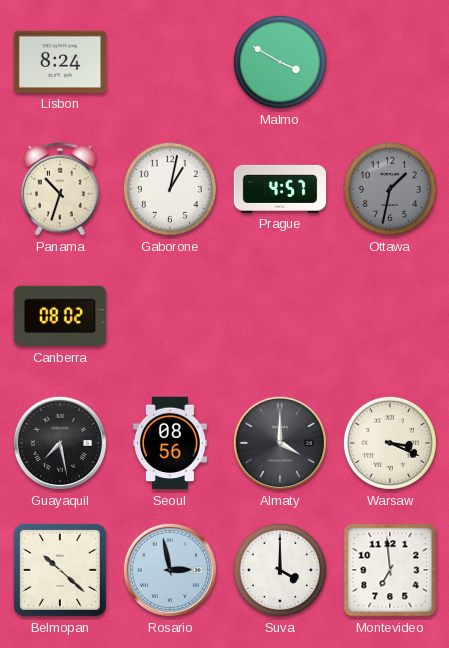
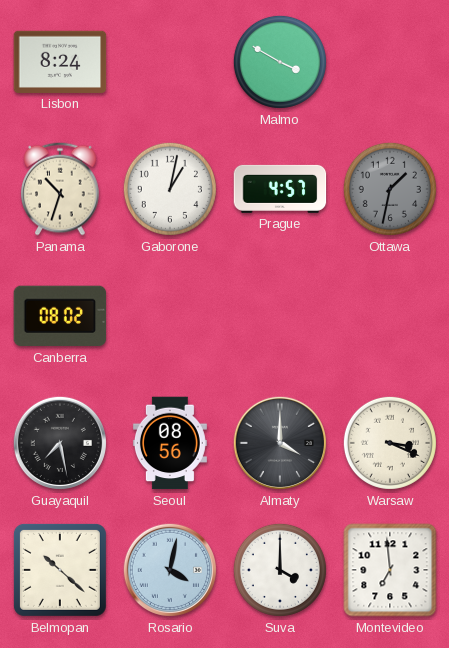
Rosario: 2:58 -> 4:02
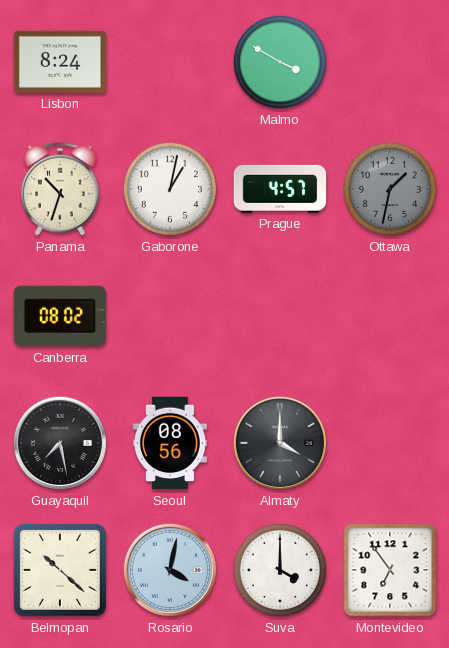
Warsaw: 3:19 -> none
Montevideo: 6:59 -> 6:54
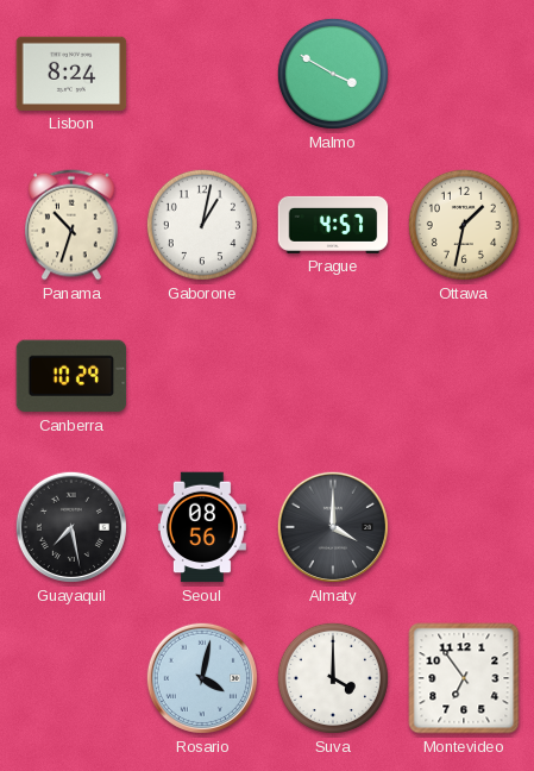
Ottawa dial: grey -> cream
Canberra: 08:02 -> 10:29
Belmopan: 10:22 -> none
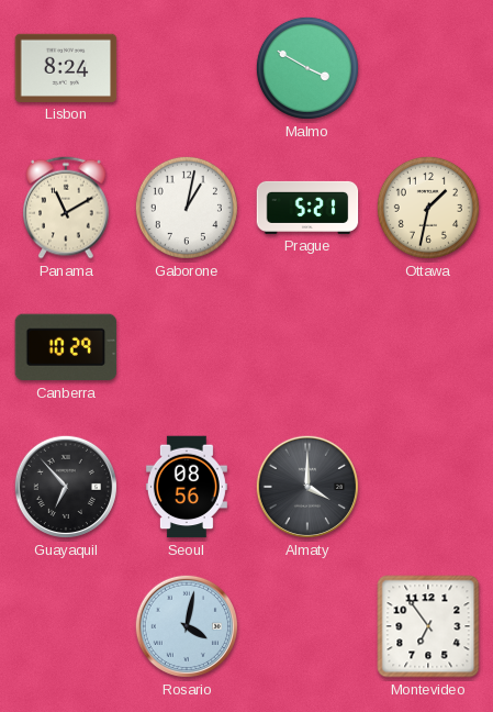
Panama: 10:33 -> 11:10
Prague: 4:57 -> 5:21
Guayaquil: 7:28 -> 6:53
Suva: 4:00 -> none
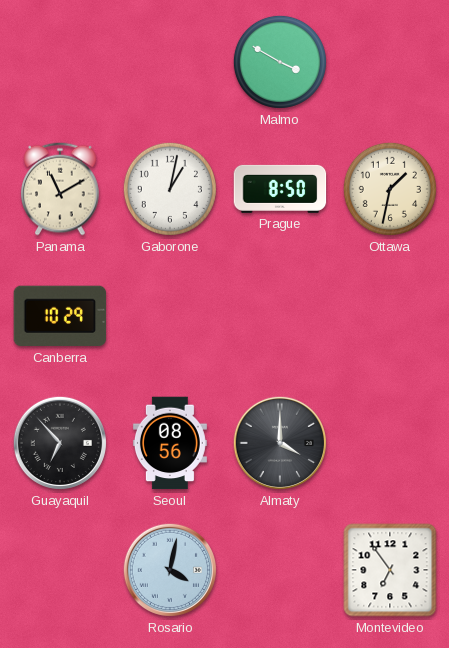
Lisbon: 8:24 -> none
Prague: 5:21 -> 8:50
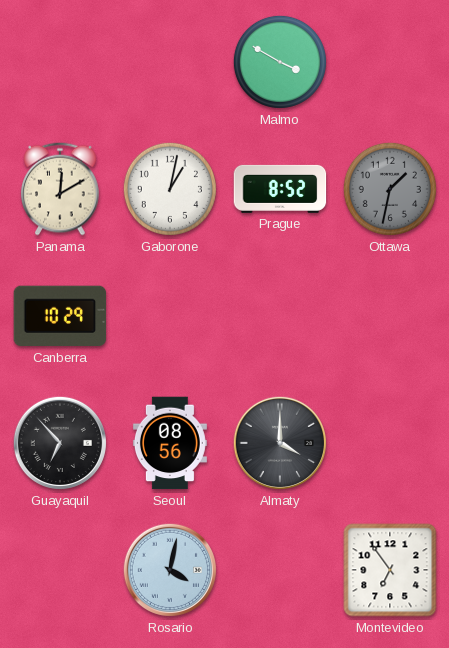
Panama: 11:10 -> 12:10
Prague: 8:50 -> 8:52
Ottawa dial: cream -> grey
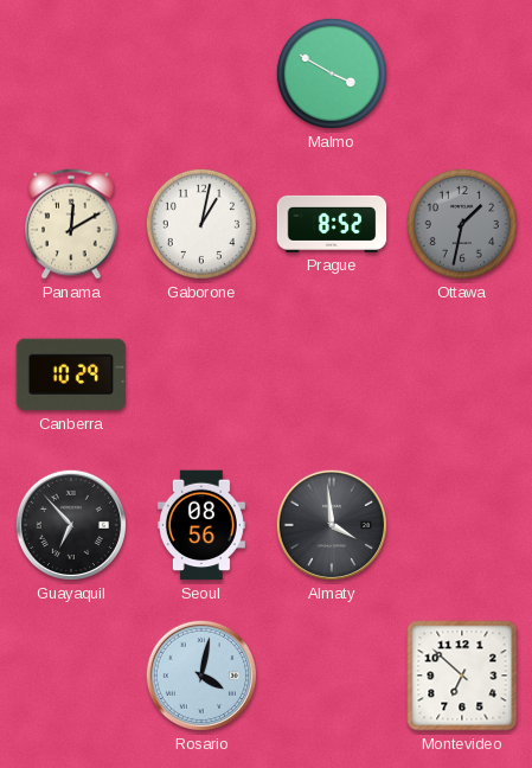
Almaty: 4:00 -> 3:59
Montevideo: 6:54 -> 6:52
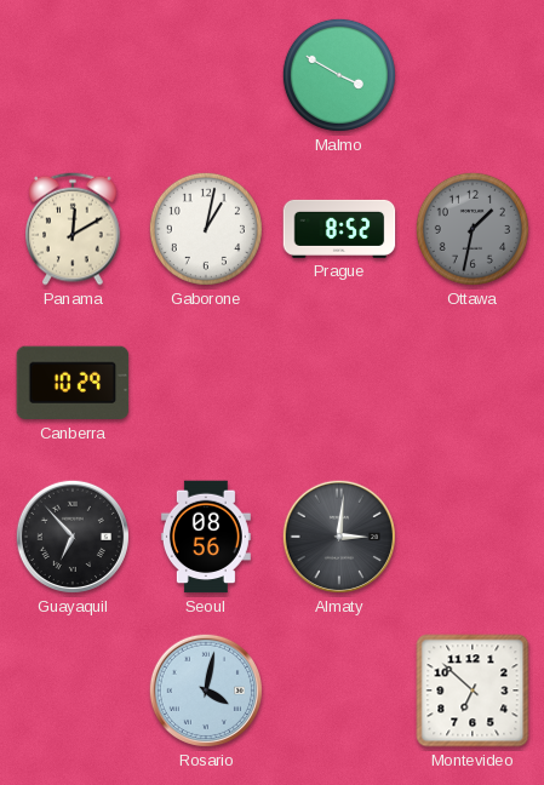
Almaty: 3:59 -> 3:01
